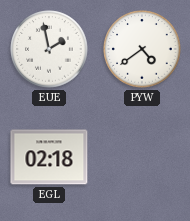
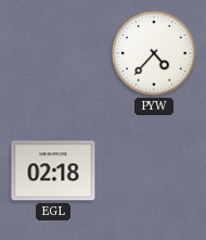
EUE: 1:58 -> none
PYW: 4:39 -> 4:37
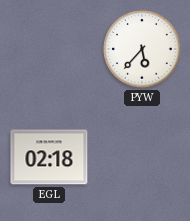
PYW: 4:37 -> 5:37
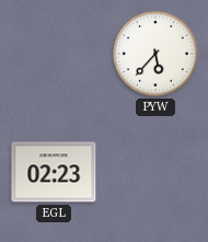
EGL: 02:18 -> 02:23
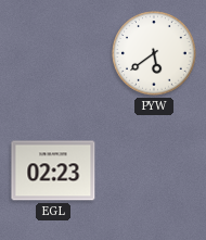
PYW: 5:37 -> 5:39
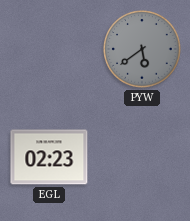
PYW dial: white -> grey
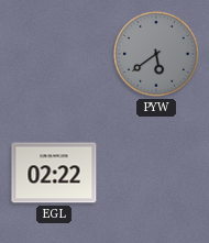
EGL: 02:23 -> 02:22
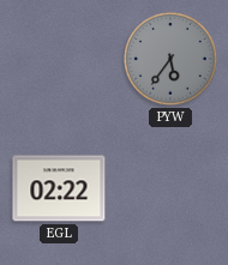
PYW: 5:39 -> 5:36
